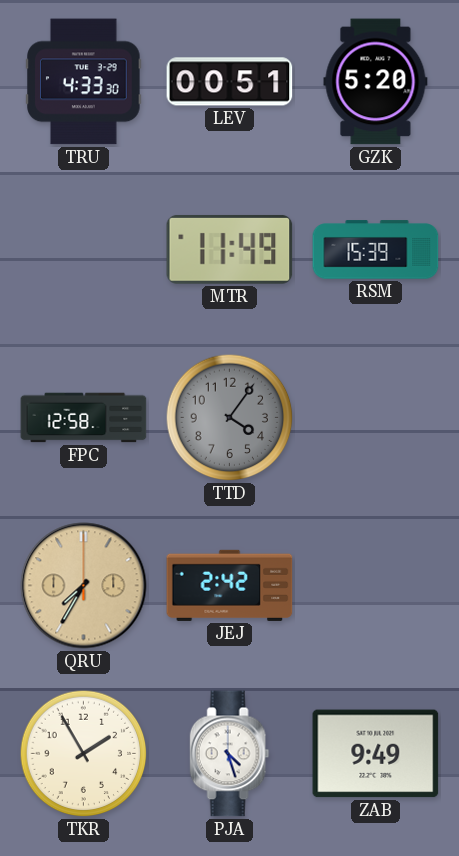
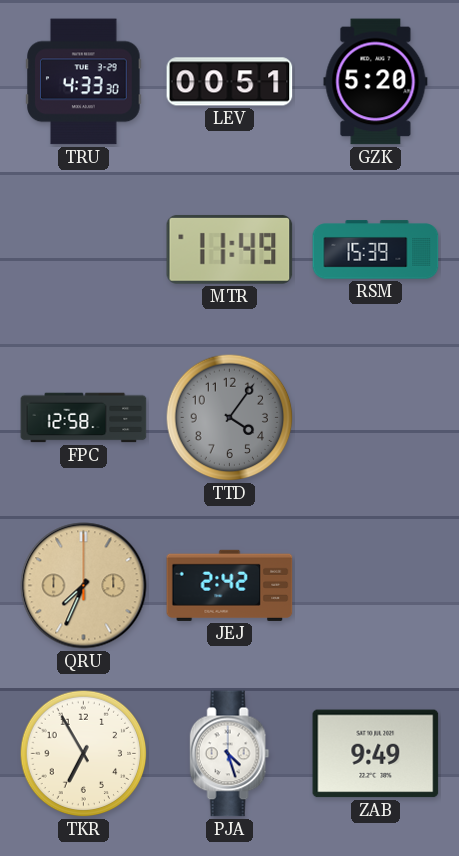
QRU: 7:35 -> 7:34
TKR: 1:55 -> 6:55
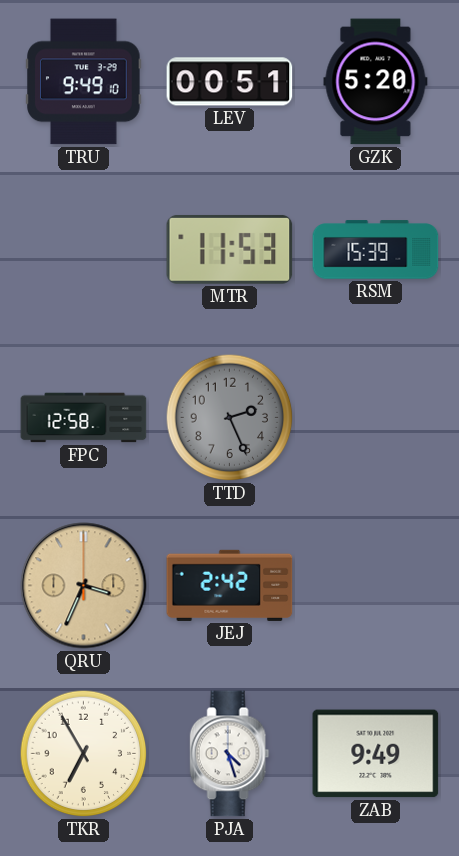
TRU: 4:33 -> 9:49
MTR: 11:49 -> 11:53
TTD: 4:06 -> 2:26
QRU: 7:34 -> 3:34
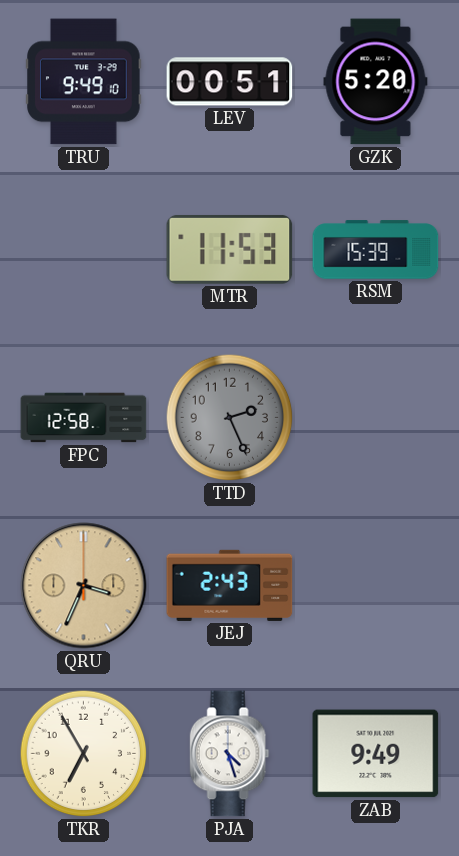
JEJ: 2:42 -> 2:43
